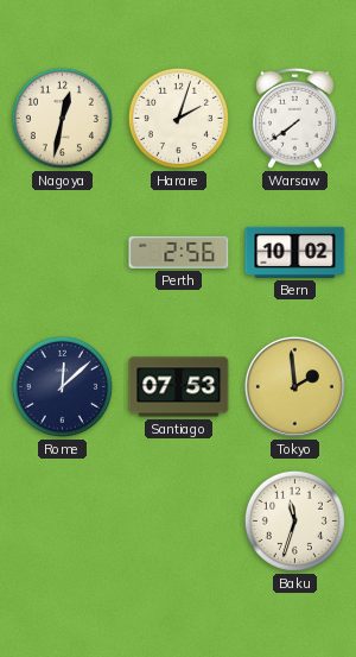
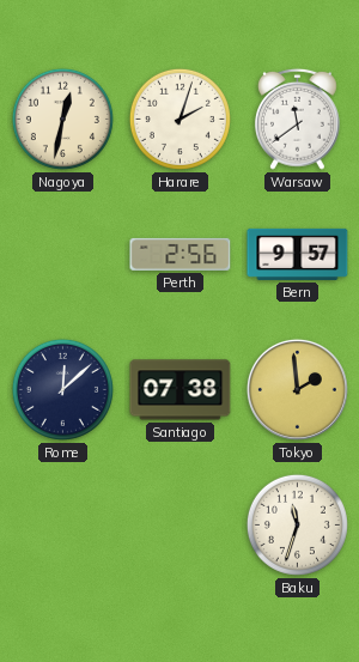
Warsaw: 7:39 -> 11:39
Bern: 10:02 -> 9:57
Santiago: 07:53 -> 07:38
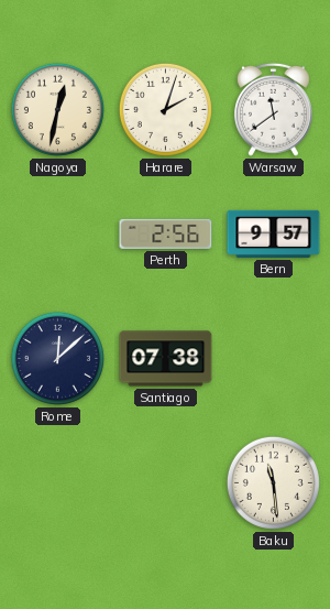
Tokyo: 1:59 -> none
Baku: 11:33 -> 11:29
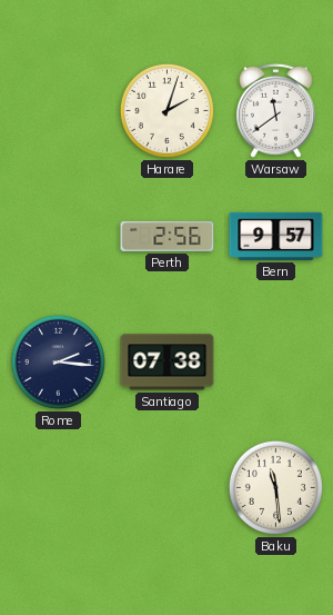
Nagoya: 12:32 -> none
Rome: 12:08 -> 2:16
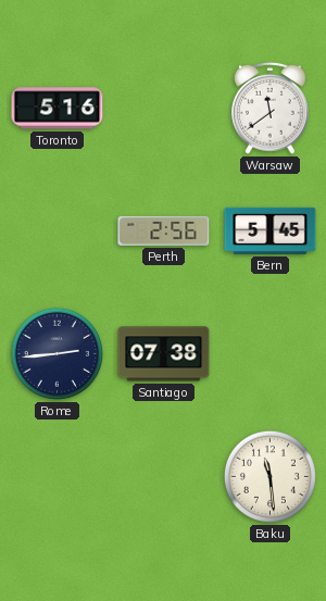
Toronto: none -> 5:16
Harare: 2:03 -> none
Bern: 9:57 -> 5:45
Rome: 2:16 -> 2:44
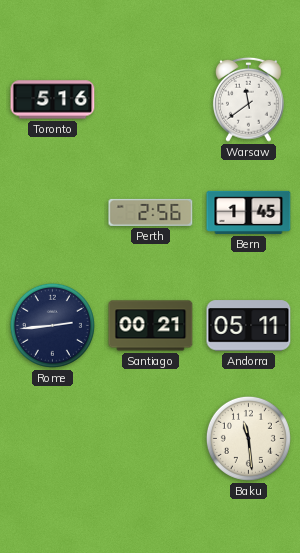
Bern: 5:45 -> 1:45
Santiago: 07:38 -> 00:21
Andorra: none -> 05:11
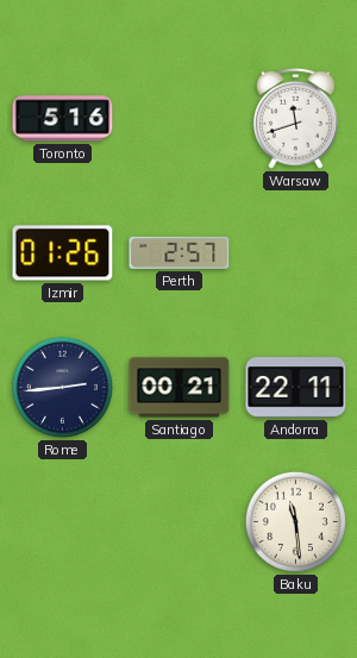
Warsaw: 11:39 -> 11:42
Izmir: none -> 01:26
Perth: 2:56 -> 2:57
Bern: 1:45 -> none
Andorra: 05:11 -> 22:11
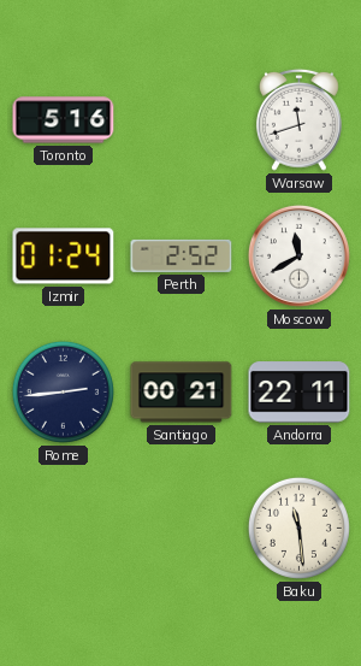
Izmir: 01:26 -> 01:24
Perth: 2:57 -> 2:52
Moscow: none -> 11:40
